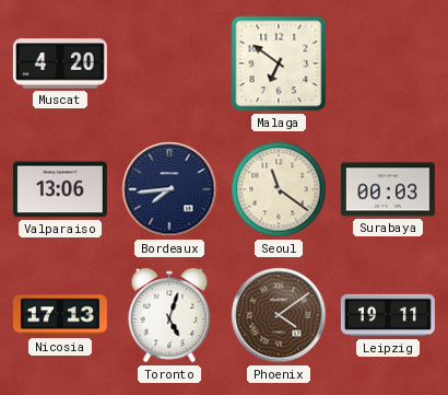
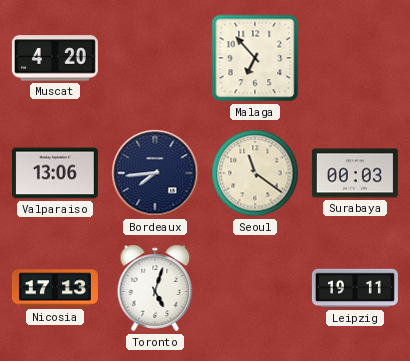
Malaga: 6:51 -> 6:53
Phoenix: 4:09 -> none
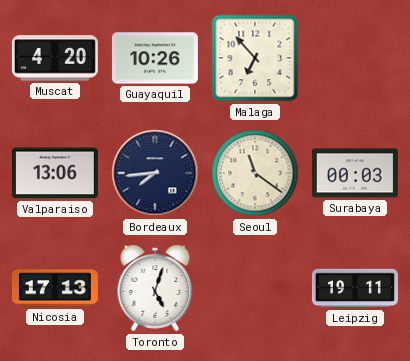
Guayaquil: none -> 10:26
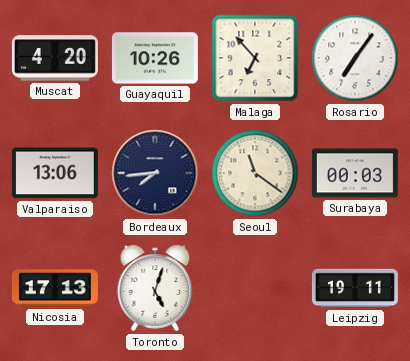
Rosario: none -> 7:06
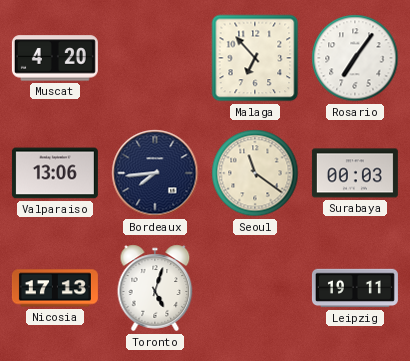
Guayaquil: 10:26 -> none
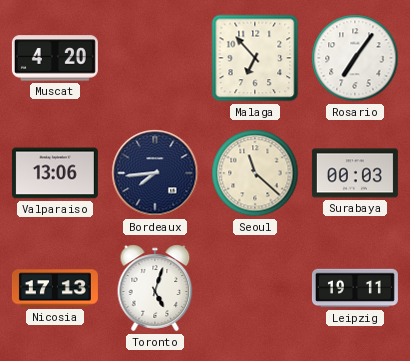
Seoul: 11:21 -> 11:22
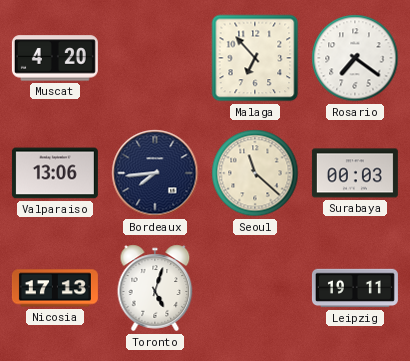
Rosario: 7:06 -> 7:21
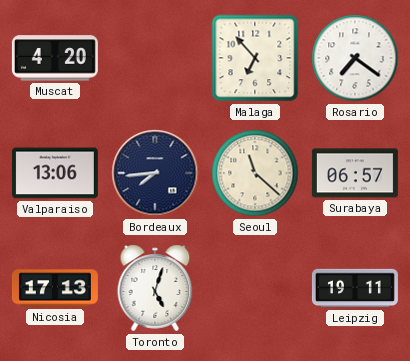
Surabaya: 00:03 -> 06:57
